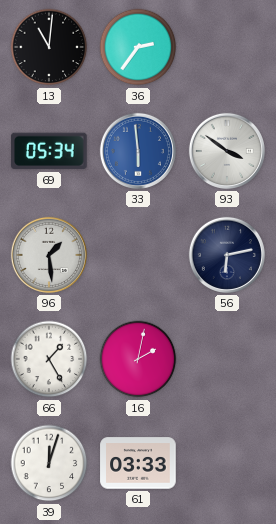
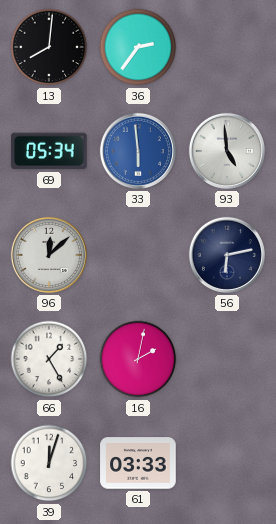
13: 11:01 -> 8:01
93: 3:51 -> 4:59
96: 1:29 -> 12:08
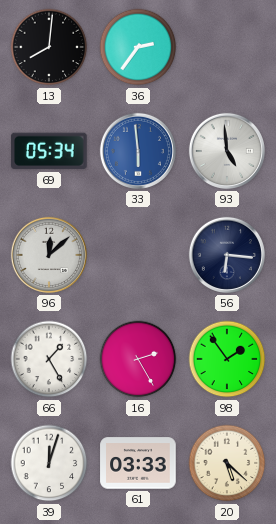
56: 6:13 -> 6:16
16: 2:02 -> 2:25
98: none -> 1:54
20: none -> 5:22
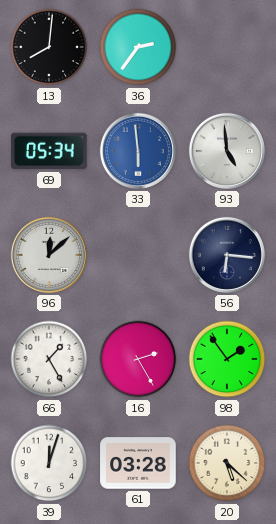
61: 03:33 -> 03:28
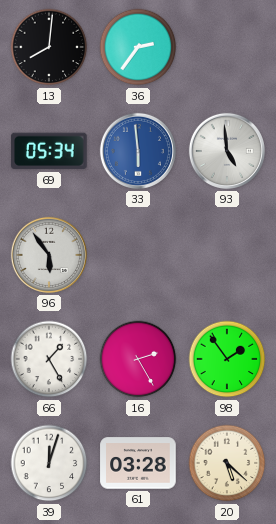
96: 12:08 -> 5:54
56: 6:16 -> none
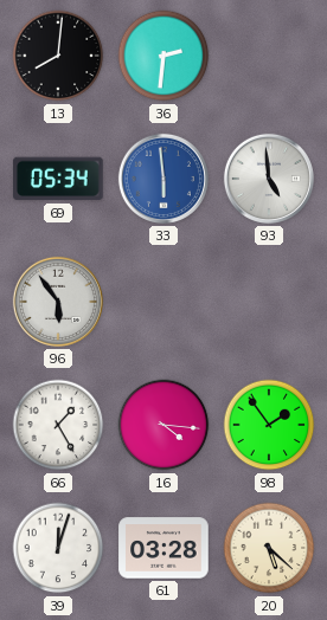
36: 2:36 -> 2:31
16: 2:25 -> 4:16
